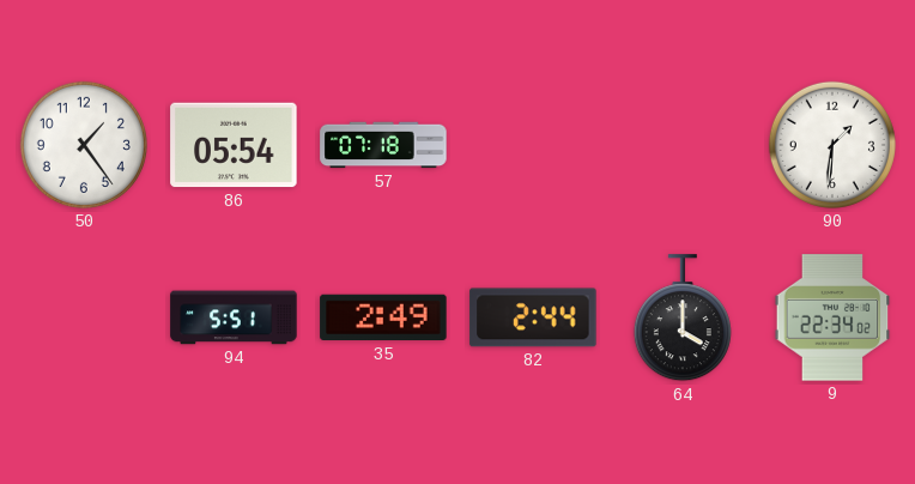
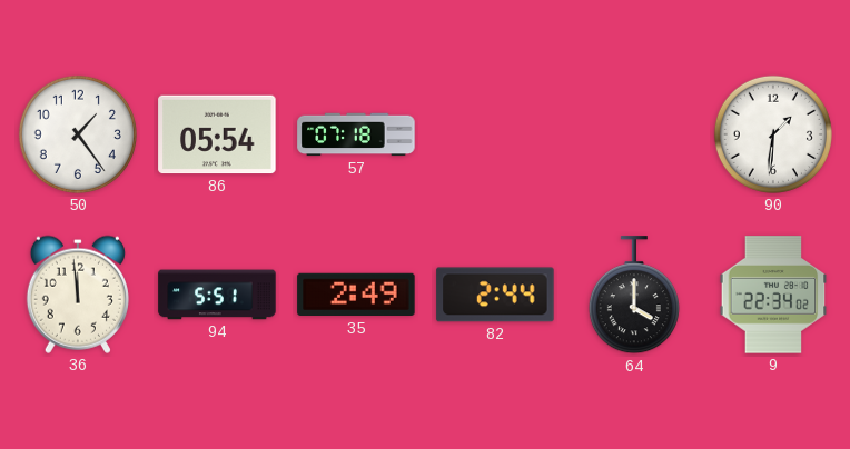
36: none -> 11:59
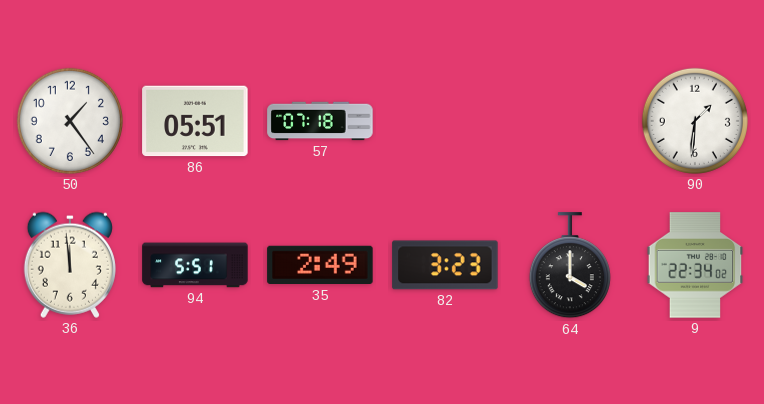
86: 05:54 -> 05:51
82: 2:44 -> 3:23
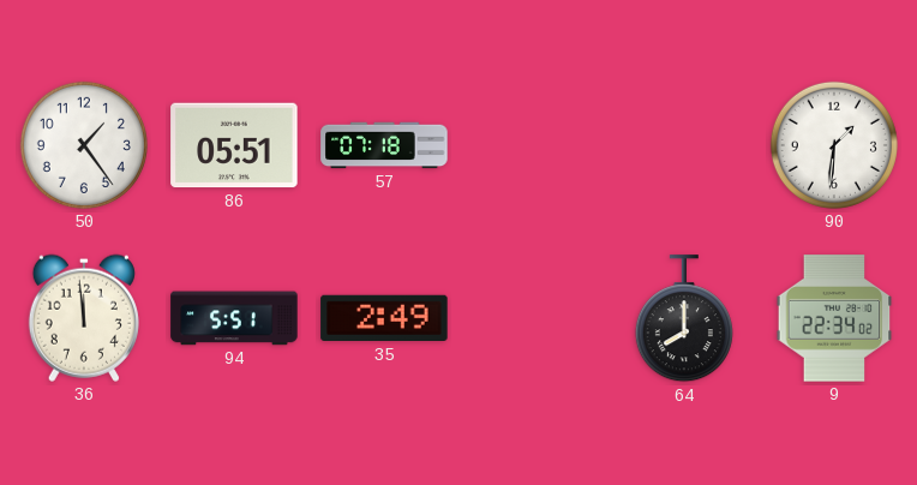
82: 3:23 -> none
64: 4:00 -> 8:00
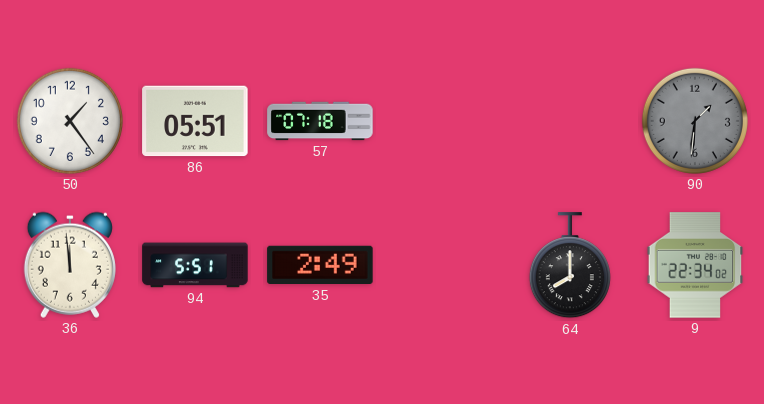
90 dial: white -> grey
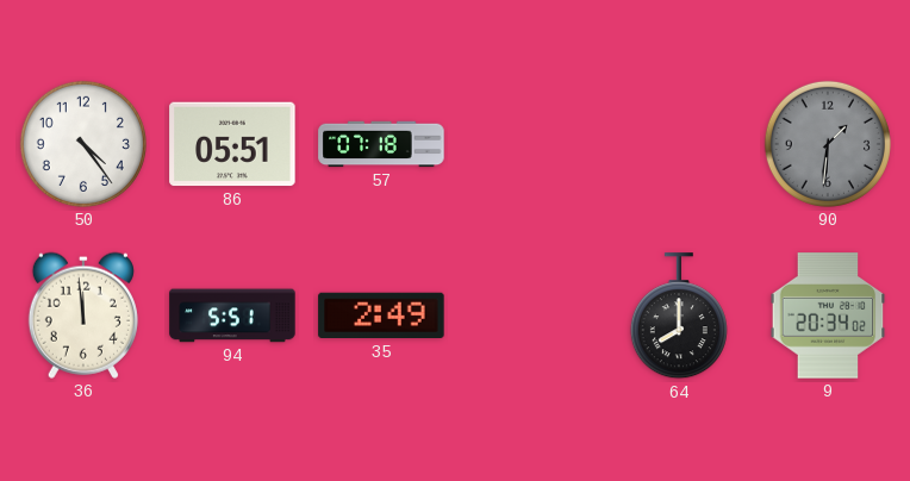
50: 1:24 -> 4:24
9: 22:34 -> 20:34
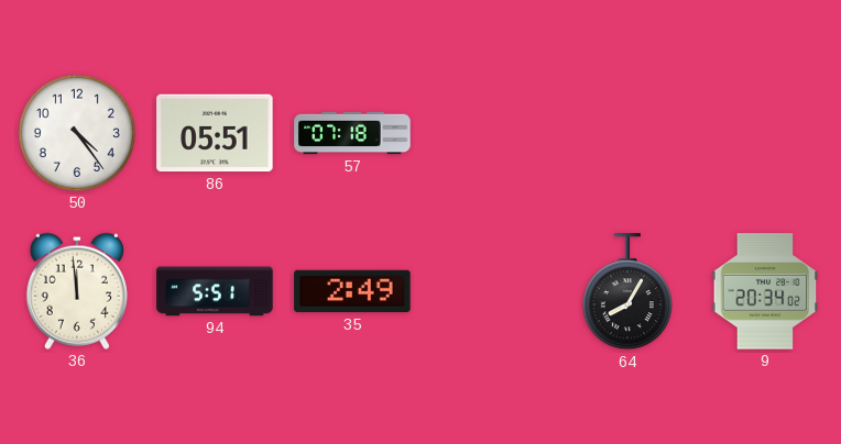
90: 1:31 -> none
64: 8:00 -> 8:05
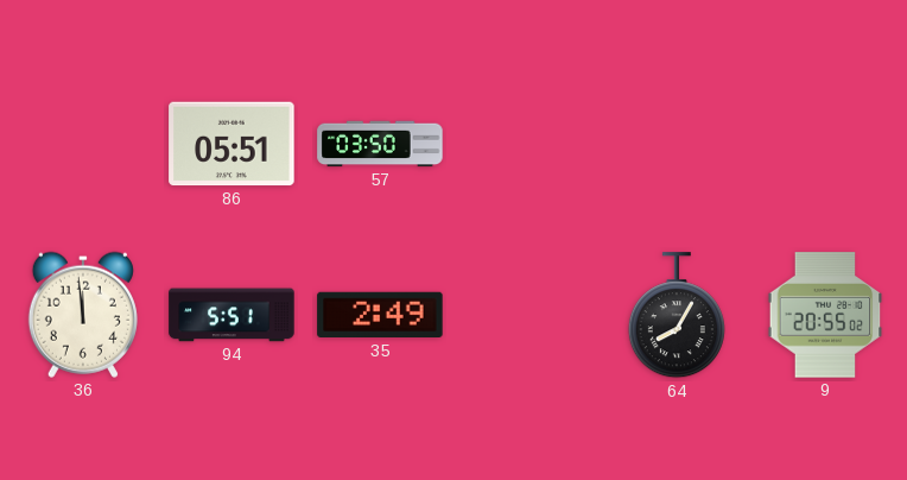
50: 4:24 -> none
57: 07:18 -> 03:50
9: 20:34 -> 20:55
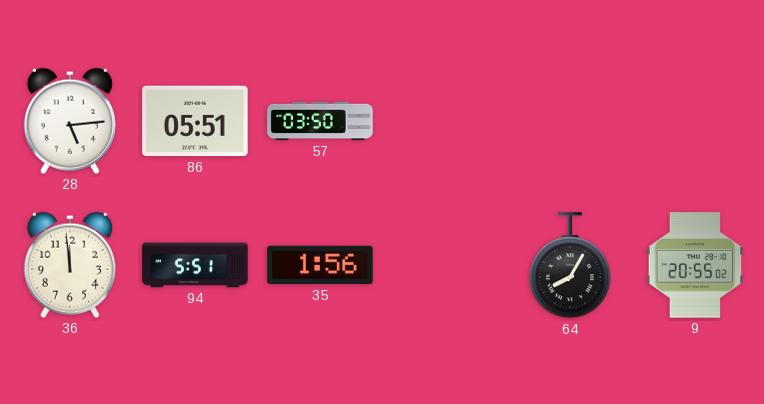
28: none -> 5:14
35: 2:49 -> 1:56
